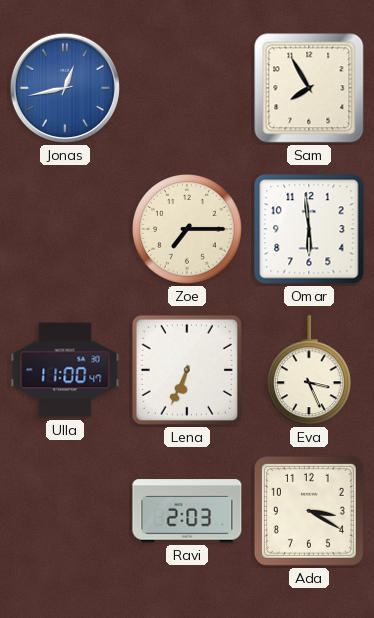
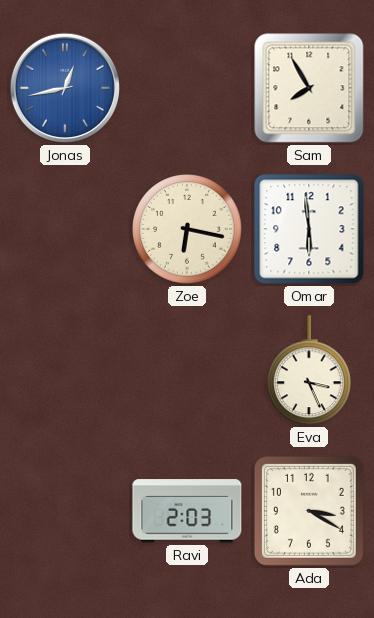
Zoe: 7:15 -> 6:17
Ulla: 11:00 -> none
Lena: 6:34 -> none
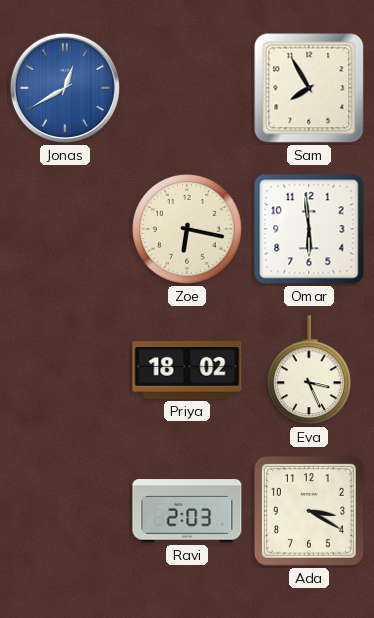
Jonas: 12:43 -> 12:40
Priya: none -> 18:02
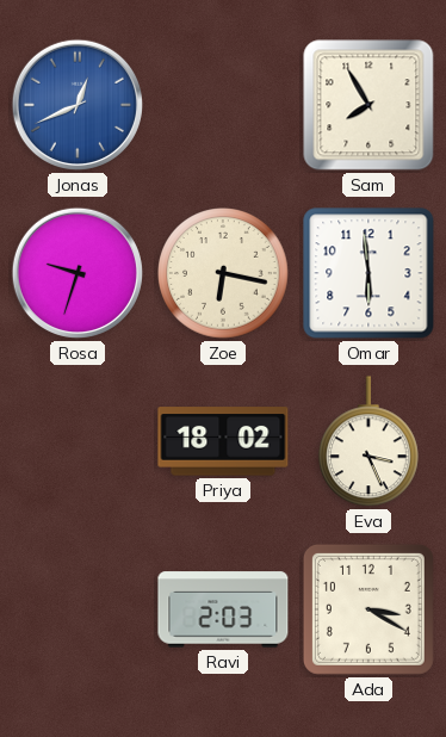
Jonas: 12:40 -> 12:41
Rosa: none -> 9:33
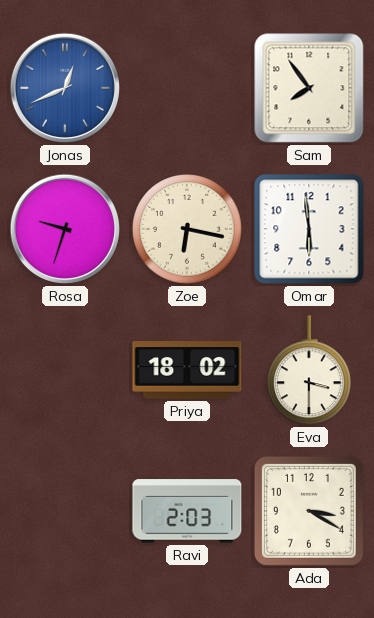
Sam: 7:55 -> 7:54
Eva: 3:26 -> 3:30
